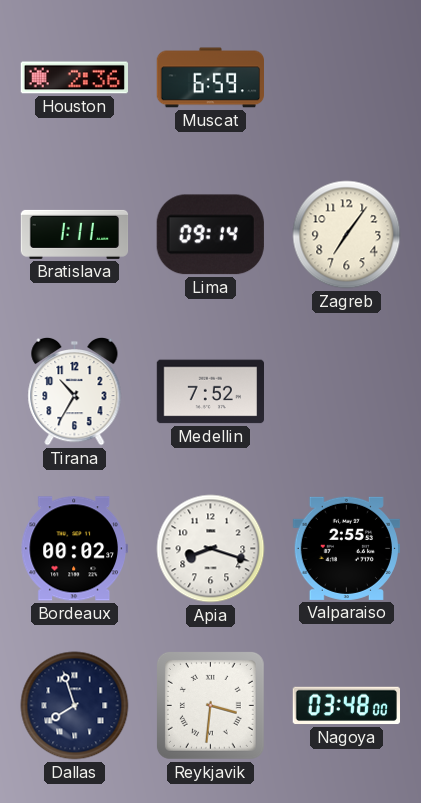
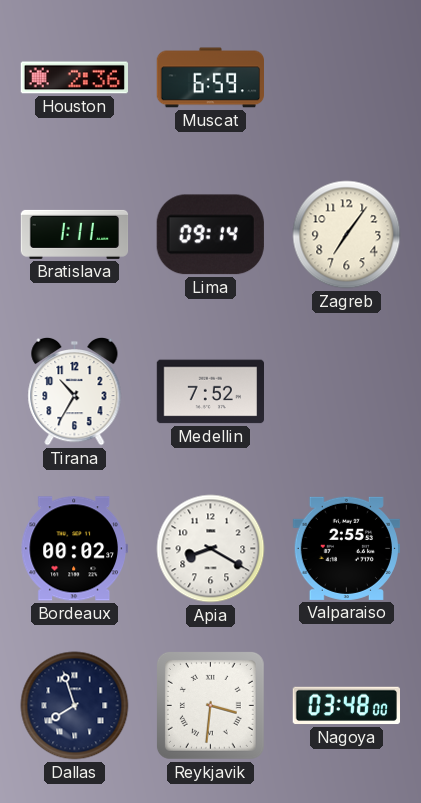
Apia: 8:18 -> 8:20
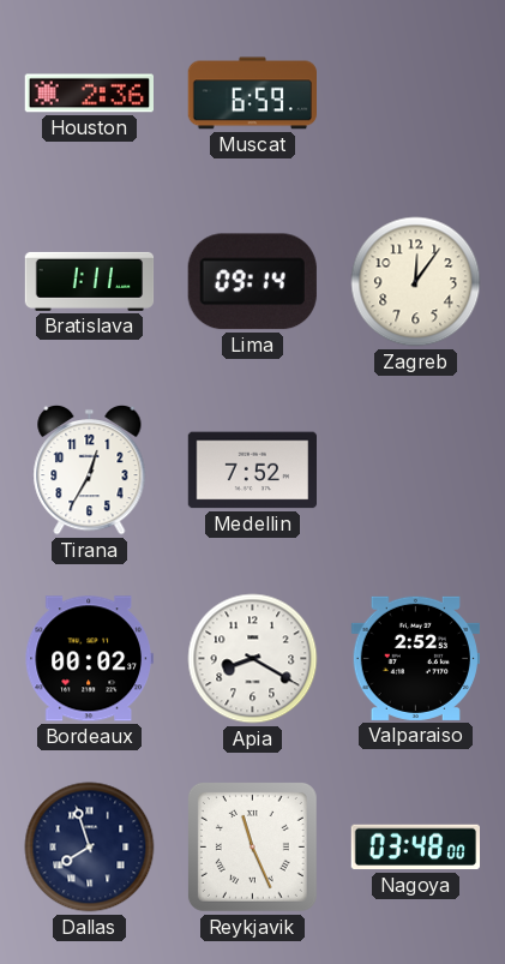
Zagreb: 7:06 -> 12:06
Tirana: 10:35 -> 12:35
Valparaiso: 2:55 -> 2:52
Reykjavik: 3:31 -> 11:26
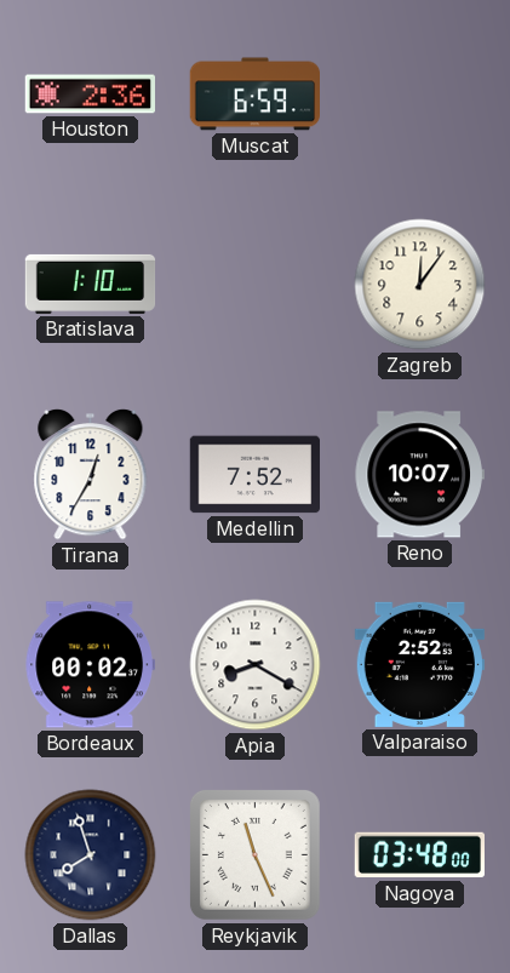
Bratislava: 1:11 -> 1:10
Lima: 09:14 -> none
Reno: none -> 10:07
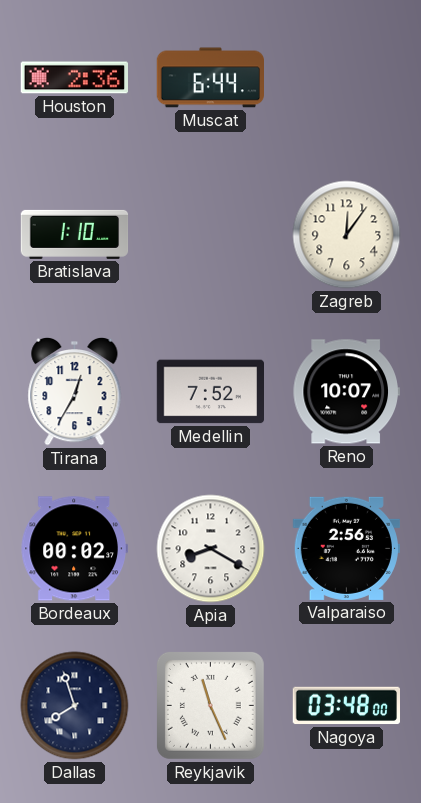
Muscat: 6:59 -> 6:44
Valparaiso: 2:52 -> 2:56
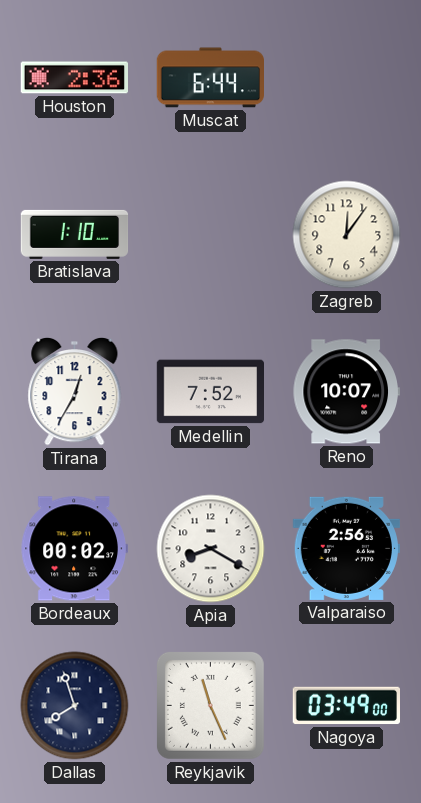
Nagoya: 03:48 -> 03:49
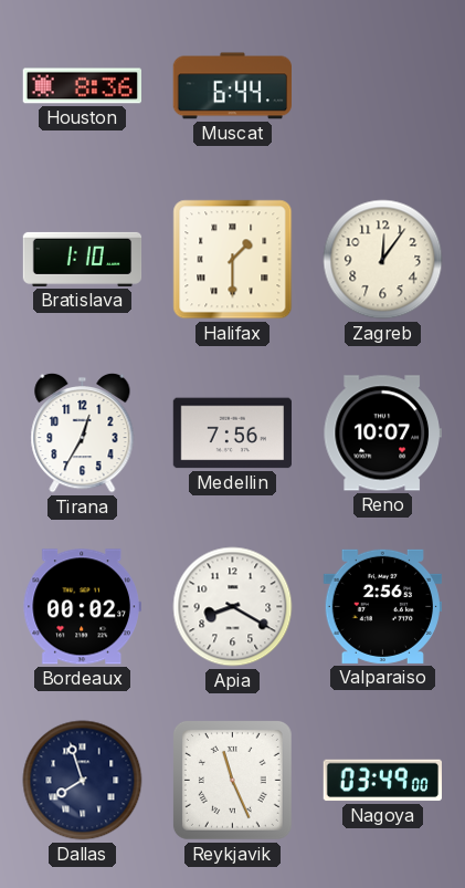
Houston: 2:36 -> 8:36
Halifax: none -> 1:30
Medellin: 7:52 -> 7:56
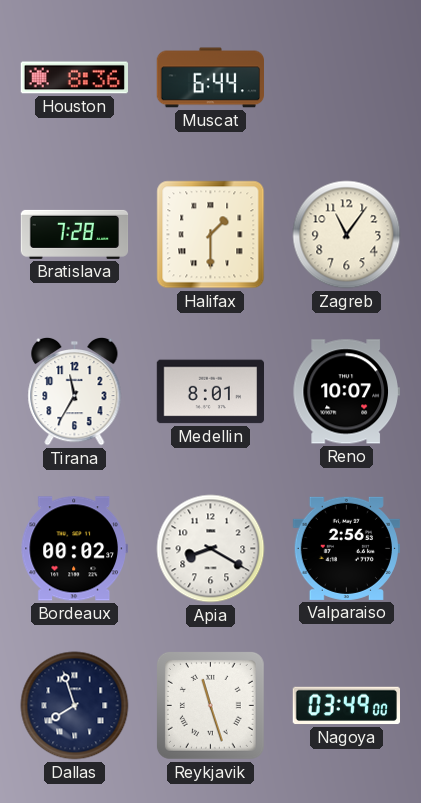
Bratislava: 1:10 -> 7:28
Zagreb: 12:06 -> 11:06
Tirana: 12:35 -> 11:35
Medellin: 7:56 -> 8:01
Reykjavik: 11:26 -> 11:27
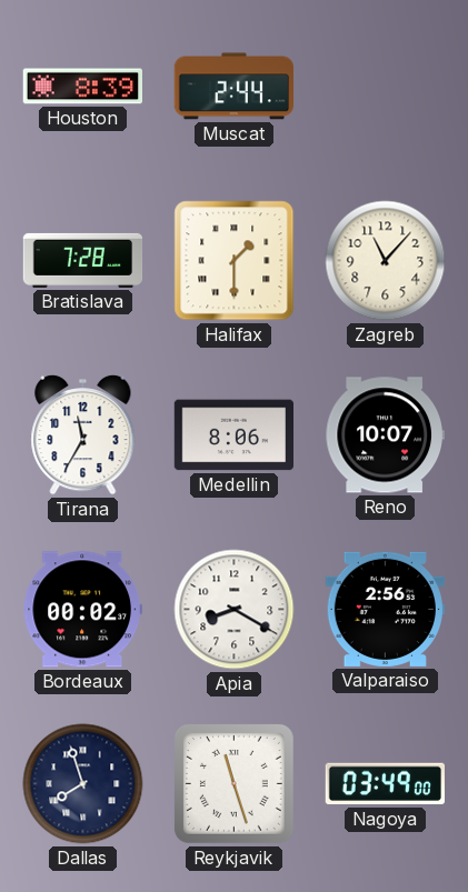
Houston: 8:36 -> 8:39
Muscat: 6:44 -> 2:44
Zagreb: 11:06 -> 11:07
Medellin: 8:01 -> 8:06
